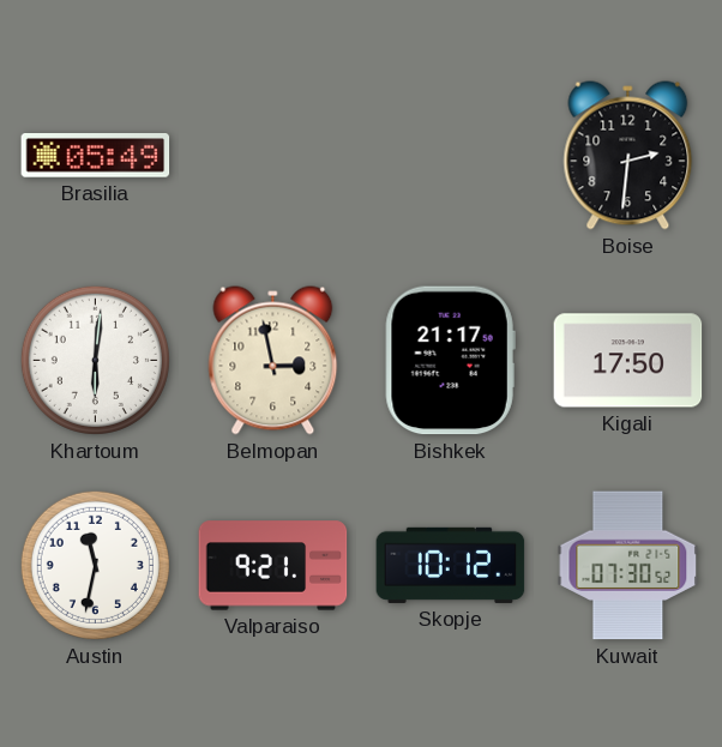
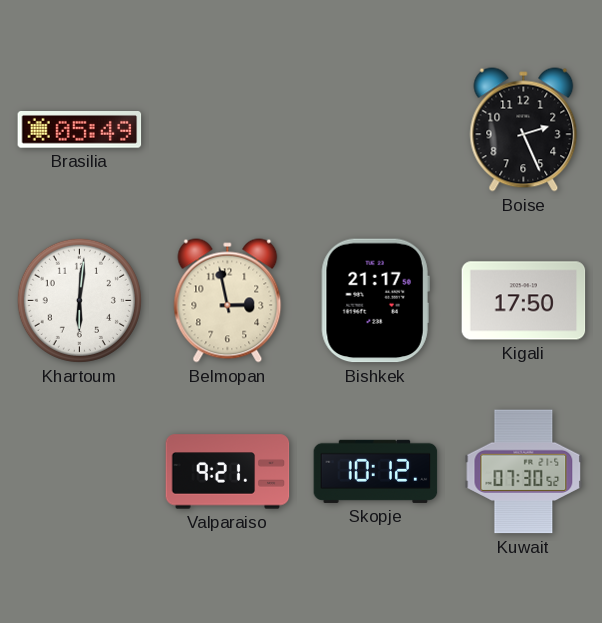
Boise: 2:31 -> 2:26
Austin: 11:32 -> none
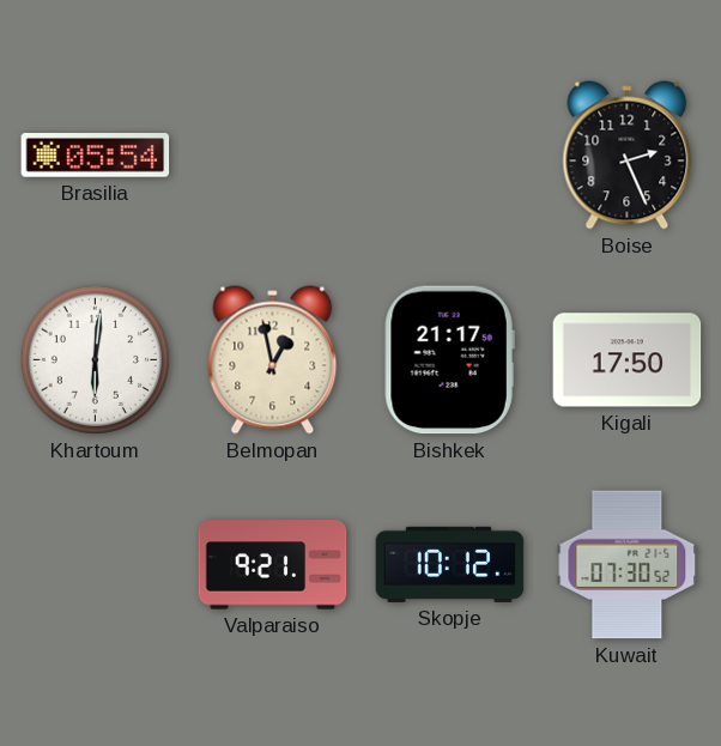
Brasilia: 05:49 -> 05:54
Belmopan: 2:58 -> 12:58
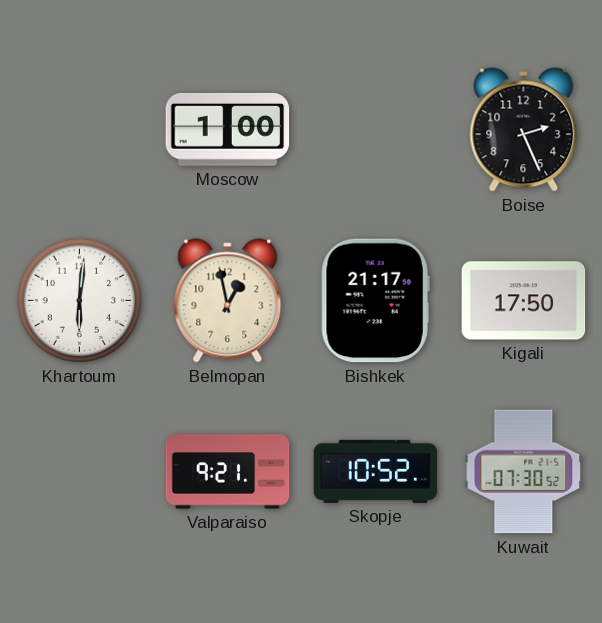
Brasilia: 05:54 -> none
Moscow: none -> 1:00
Skopje: 10:12 -> 10:52
